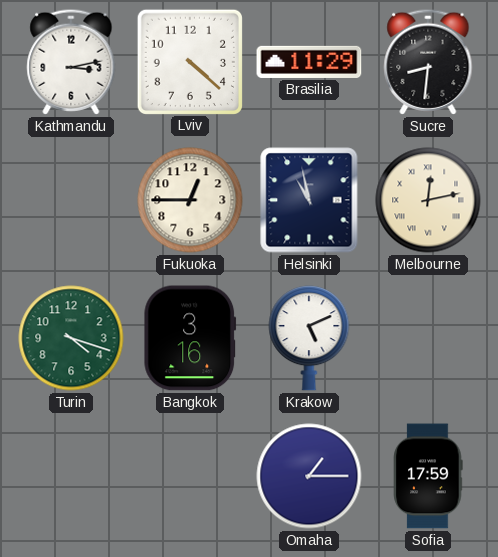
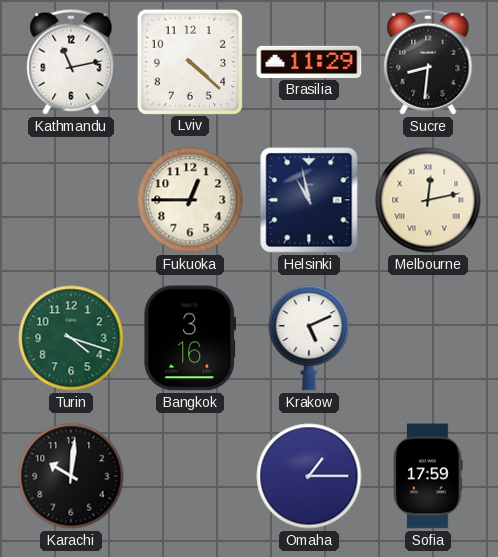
Kathmandu: 3:13 -> 11:13
Karachi: none -> 10:01
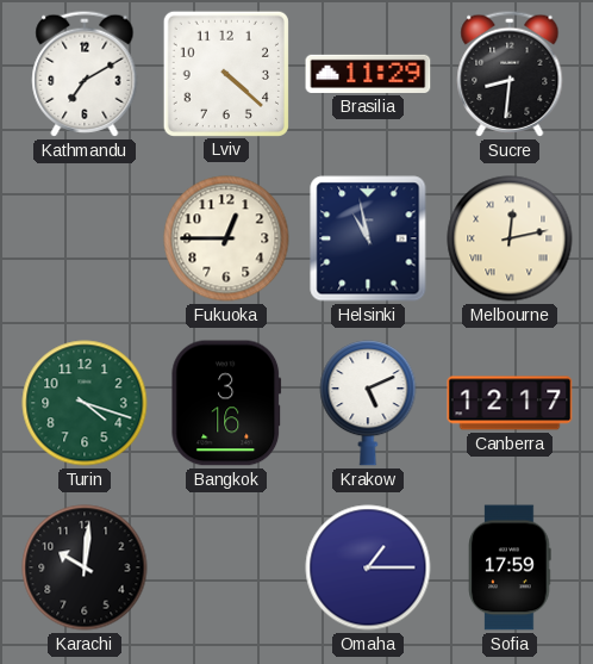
Kathmandu: 11:13 -> 7:10
Canberra: none -> 12:17
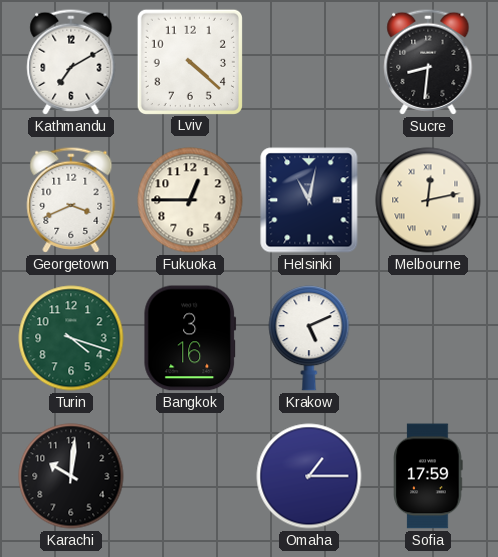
Brasilia: 11:29 -> none
Georgetown: none -> 3:41
Helsinki: 10:58 -> 11:02
Canberra: 12:17 -> none
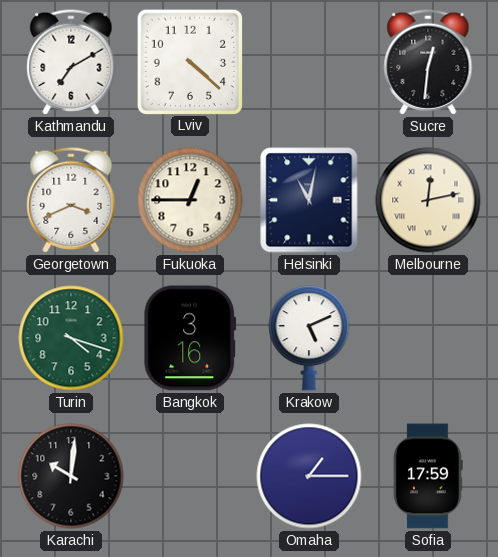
Sucre: 8:31 -> 12:31
